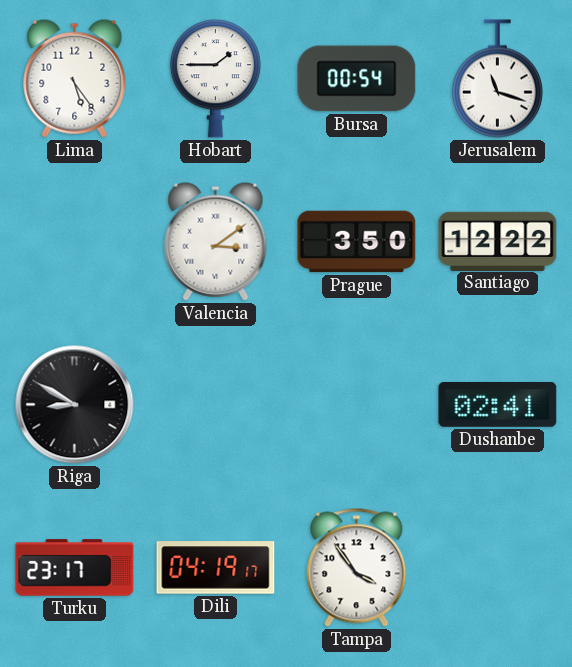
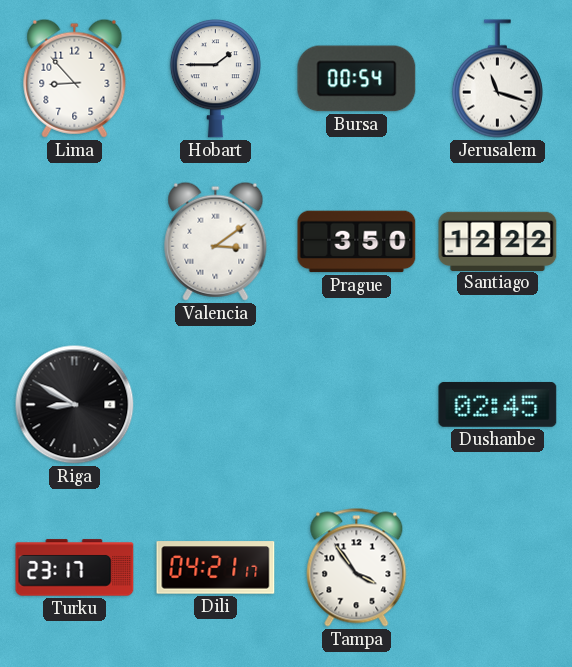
Lima: 5:24 -> 8:53
Dushanbe: 02:41 -> 02:45
Dili: 04:19 -> 04:21
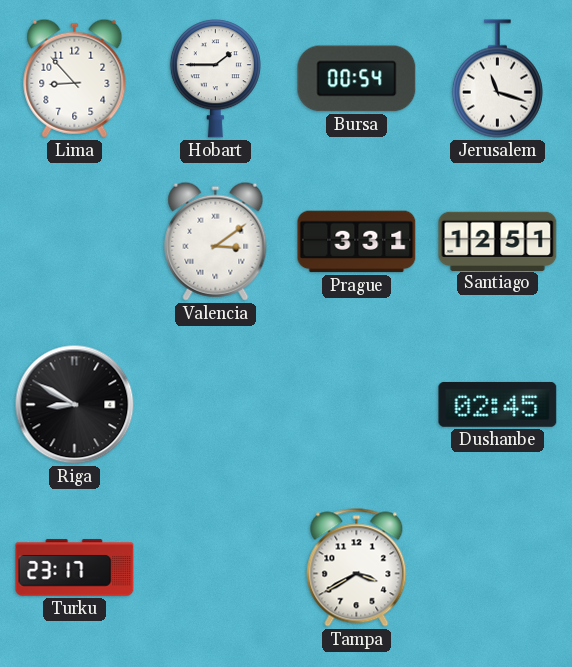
Prague: 3:50 -> 3:31
Santiago: 12:22 -> 12:51
Dili: 04:21 -> none
Tampa: 3:54 -> 3:40
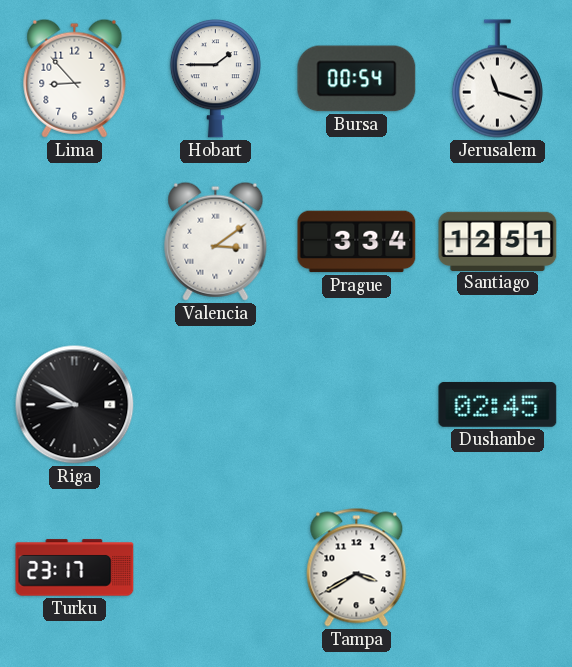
Prague: 3:31 -> 3:34
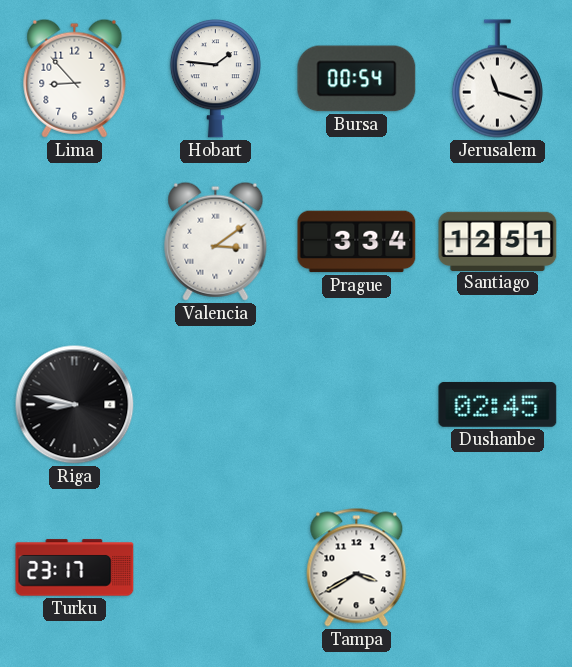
Hobart: 1:45 -> 1:46
Riga: 8:50 -> 8:47
